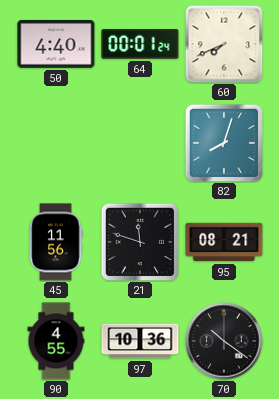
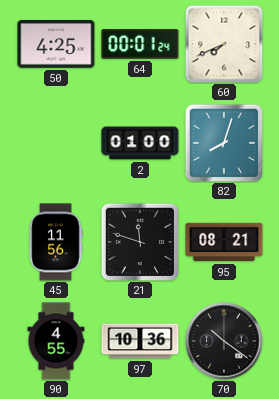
50: 4:40 -> 4:25
2: none -> 01:00
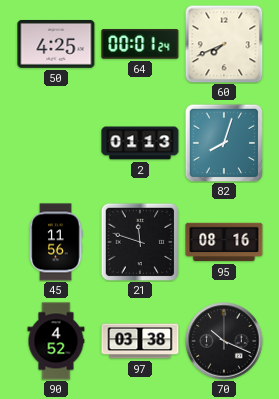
2: 01:00 -> 01:13
95: 08:21 -> 08:16
90: 4:55 -> 4:52
97: 10:36 -> 03:38
70: 10:21 -> 10:19
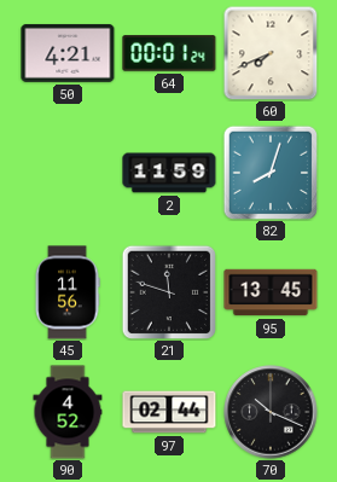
50: 4:25 -> 4:21
2: 01:13 -> 11:59
95: 08:16 -> 13:45
97: 03:38 -> 02:44
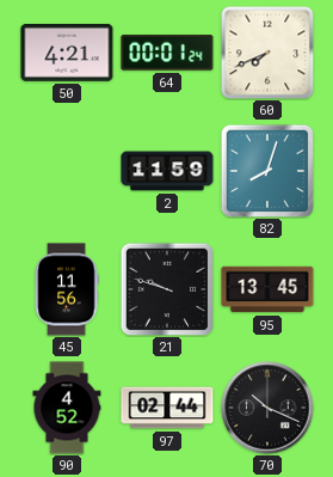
21: 11:48 -> 9:48
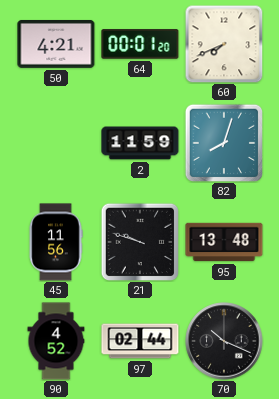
64: 00:01:24 -> 00:01:20
95: 13:45 -> 13:48
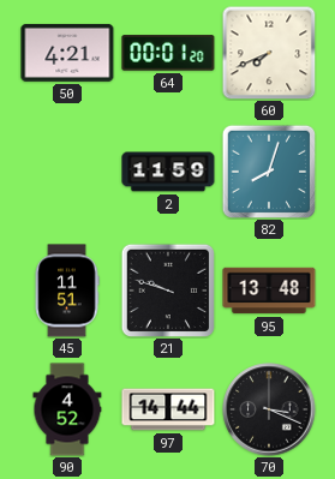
45: 11:56 -> 11:51
97: 02:44 -> 14:44
70: 10:19 -> 3:19
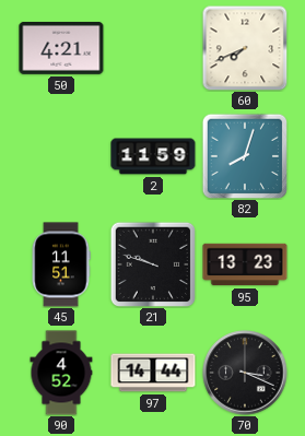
64: 00:01 -> none
95: 13:48 -> 13:23
